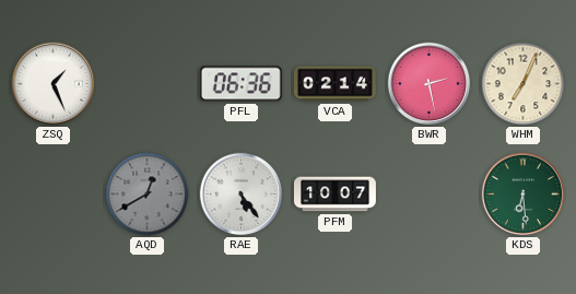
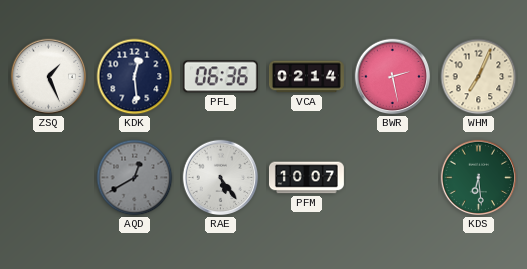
KDK: none -> 12:29
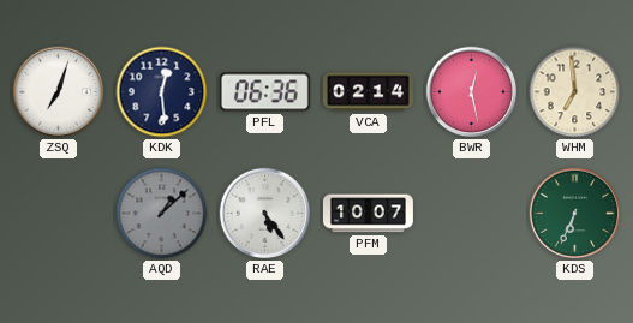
ZSQ: 1:26 -> 7:03
BWR: 2:28 -> 12:28
WHM: 7:04 -> 6:59
AQD: 12:40 -> 1:08
KDS: 6:29 -> 6:34
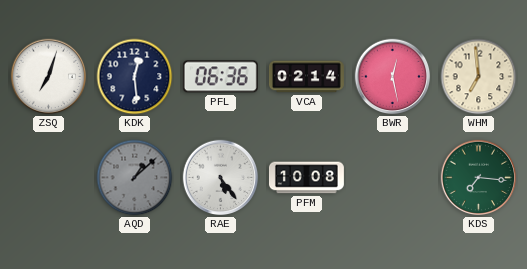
PFM: 10:07 -> 10:08
KDS: 6:34 -> 7:16
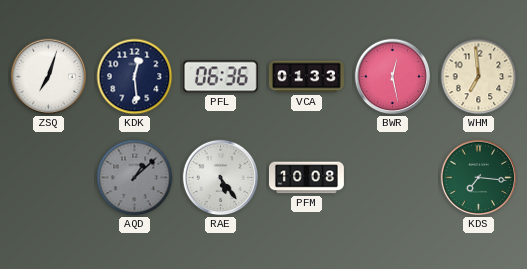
VCA: 02:14 -> 01:33
